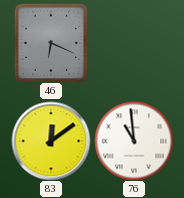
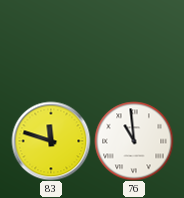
46: 6:19 -> none
83: 12:09 -> 11:48
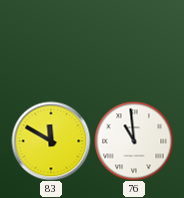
83: 11:48 -> 11:50
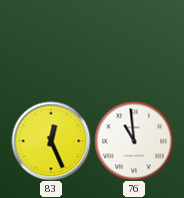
83: 11:50 -> 12:26
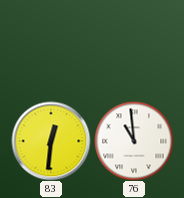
83: 12:26 -> 12:31
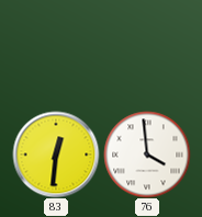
76: 10:59 -> 3:59
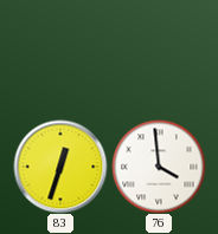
83: 12:31 -> 12:33
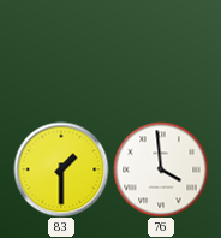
83: 12:33 -> 1:30
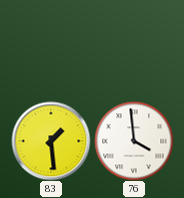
83: 1:30 -> 1:29
